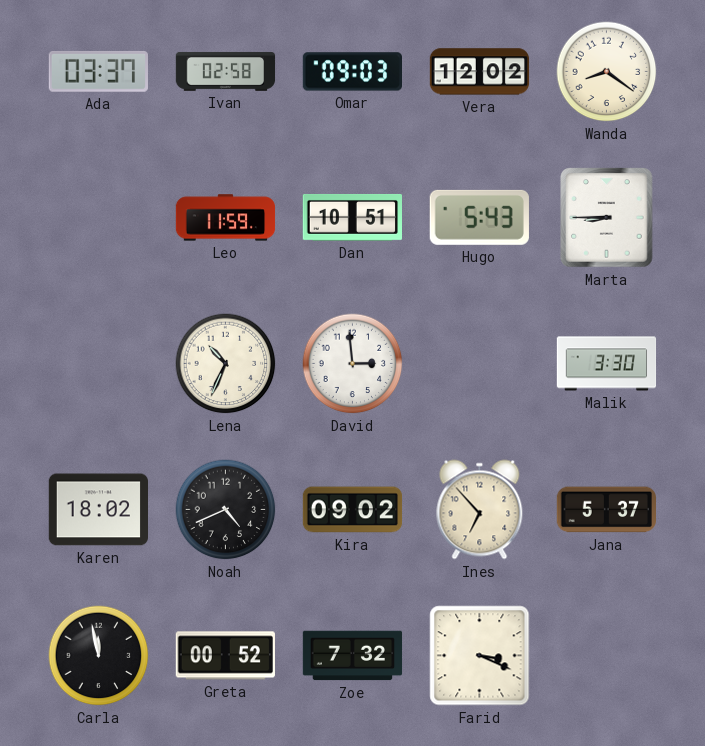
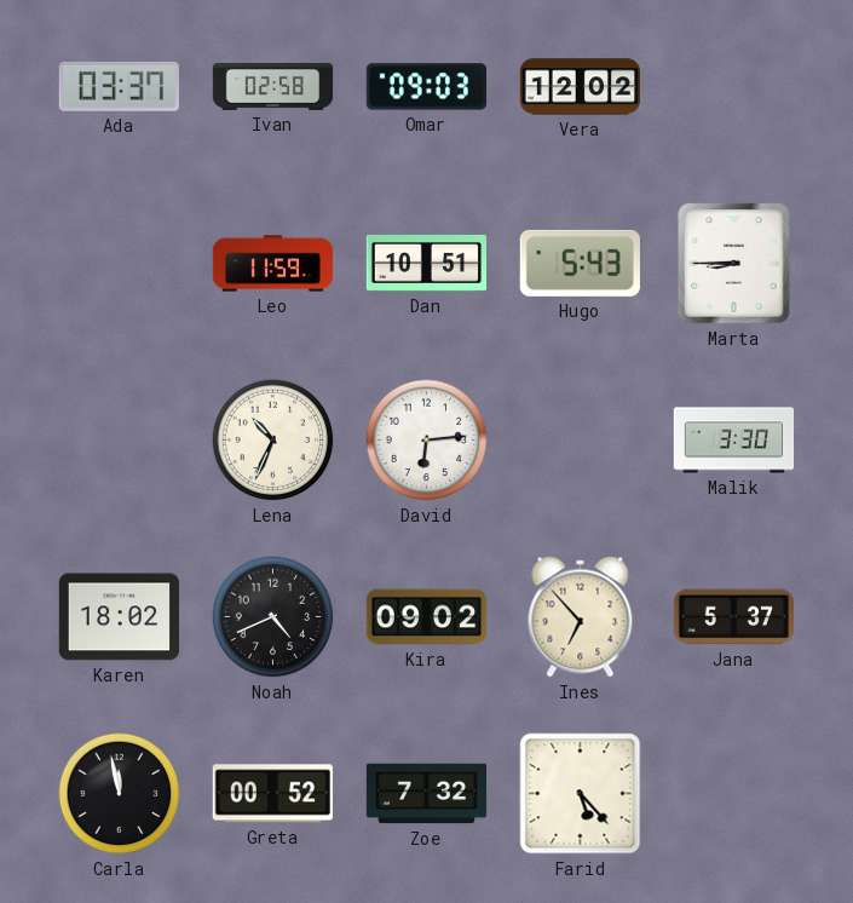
Wanda: 8:21 -> none
David: 2:59 -> 6:14
Farid: 3:19 -> 5:23
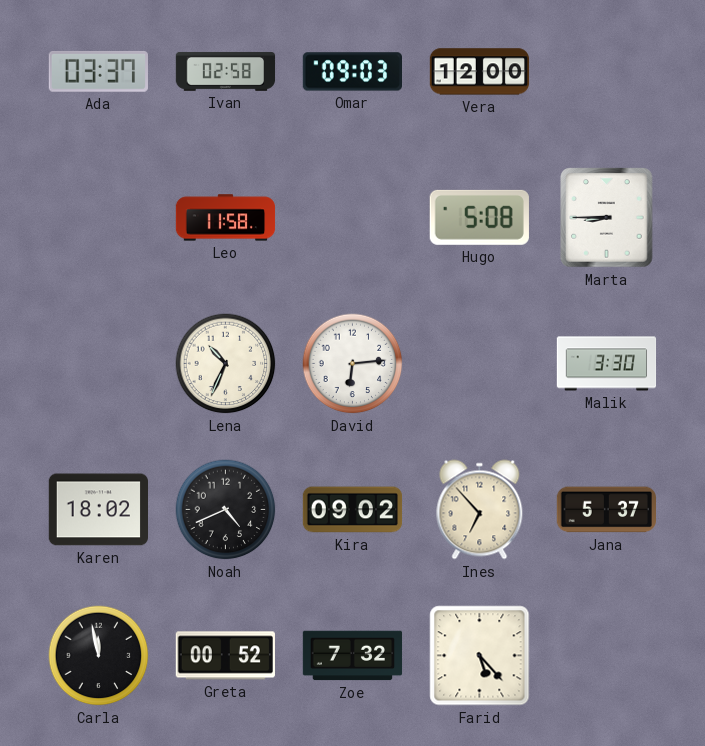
Vera: 12:02 -> 12:00
Leo: 11:59 -> 11:58
Dan: 10:51 -> none
Hugo: 5:43 -> 5:08
